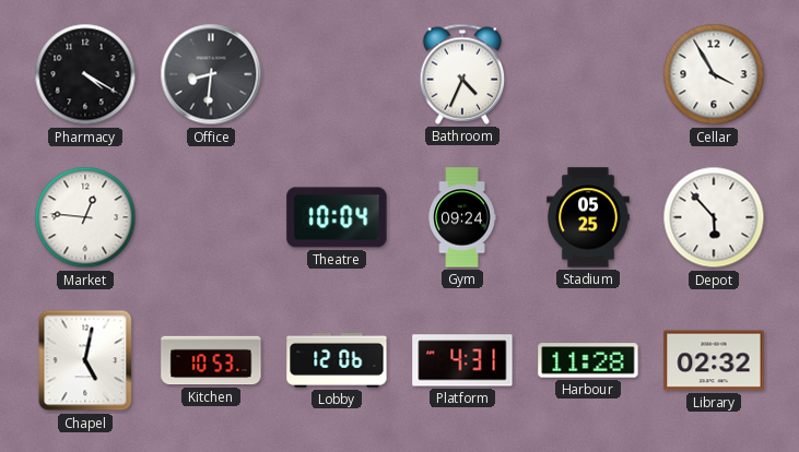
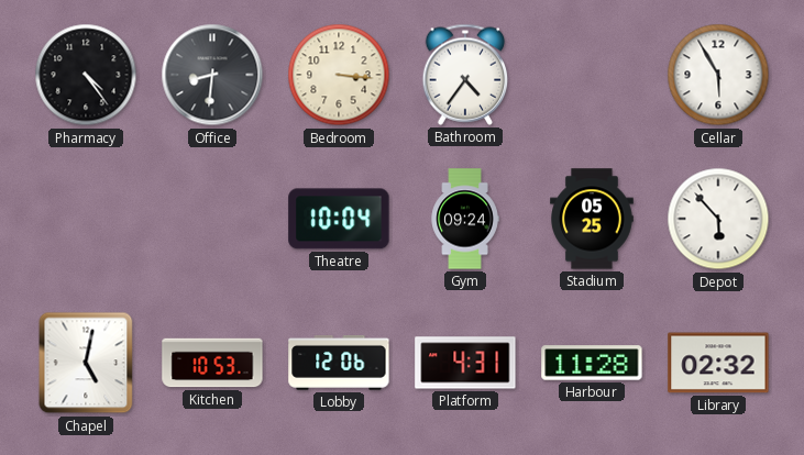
Pharmacy: 4:20 -> 4:24
Bedroom: none -> 3:16
Bathroom: 4:34 -> 4:36
Cellar: 3:55 -> 5:55
Market: 12:46 -> none
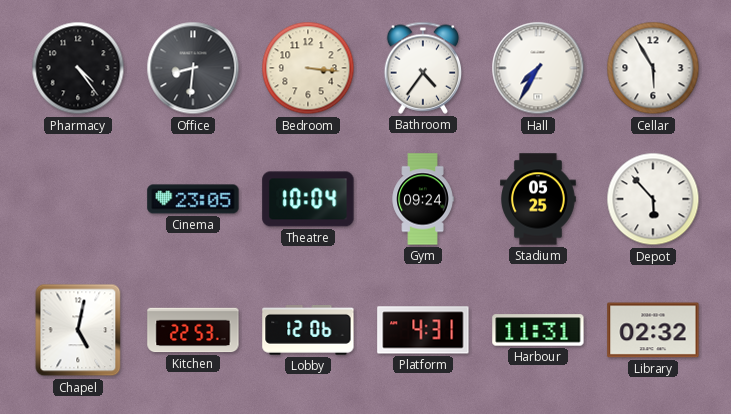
Hall: none -> 7:35
Cinema: none -> 23:05
Kitchen: 10:53 -> 22:53
Harbour: 11:28 -> 11:31
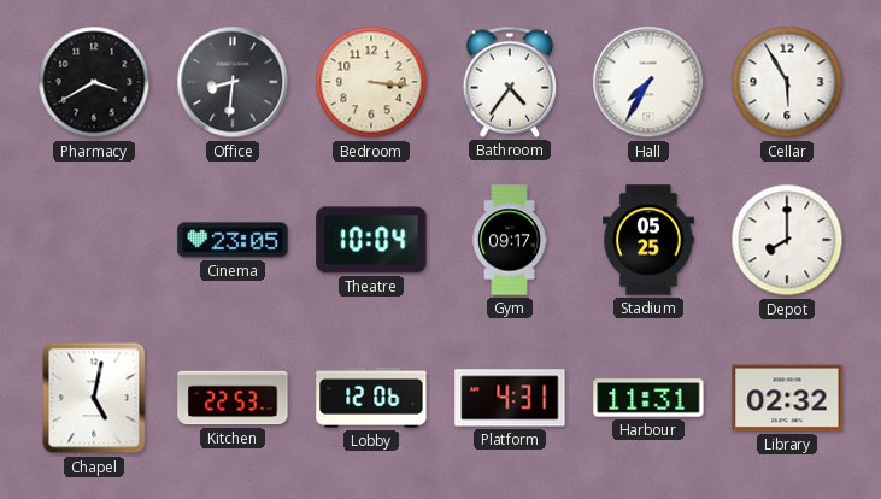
Pharmacy: 4:24 -> 3:40
Gym: 09:24 -> 09:17
Depot: 5:53 -> 8:00
